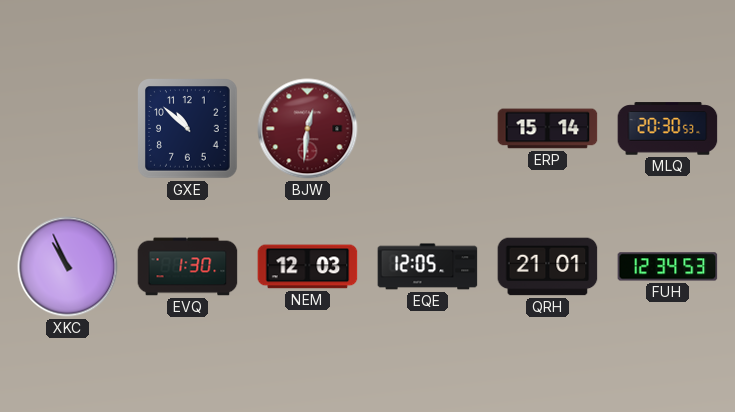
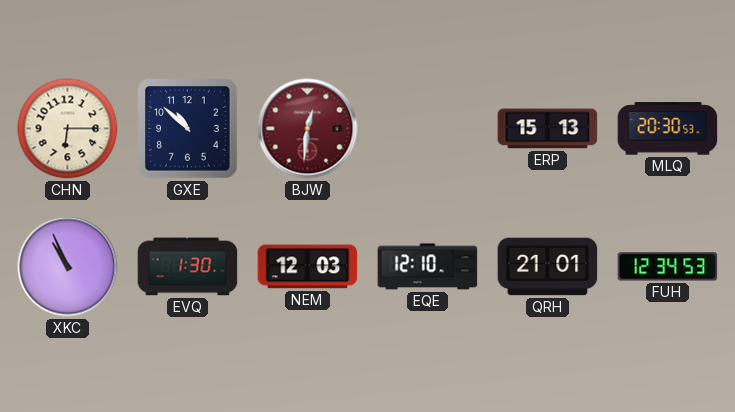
CHN: none -> 6:15
ERP: 15:14 -> 15:13
EQE: 12:05 -> 12:10
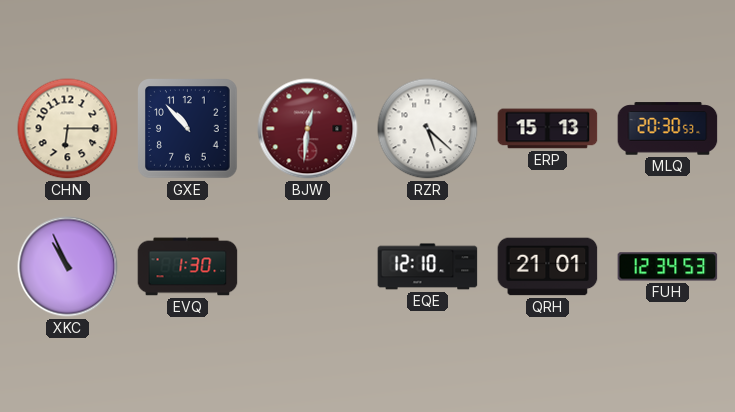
GXE: 10:52 -> 10:53
RZR: none -> 5:22
NEM: 12:03 -> none
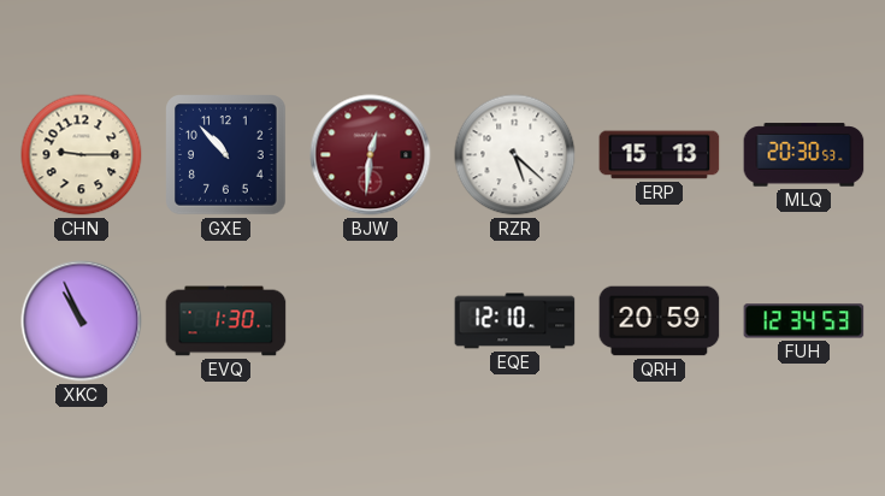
CHN: 6:15 -> 9:15
QRH: 21:01 -> 20:59
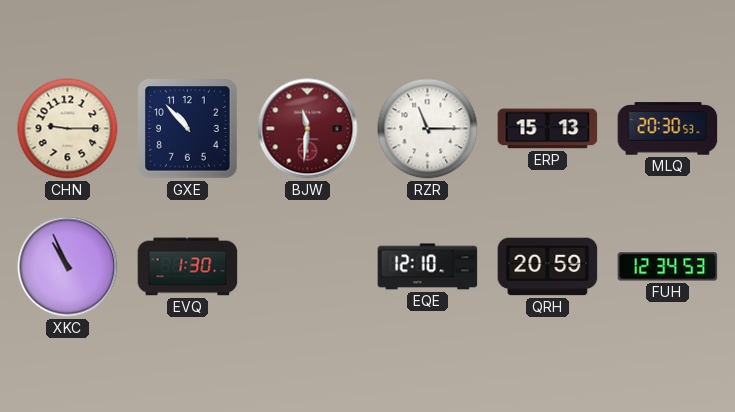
BJW: 12:31 -> 11:31
RZR: 5:22 -> 11:15
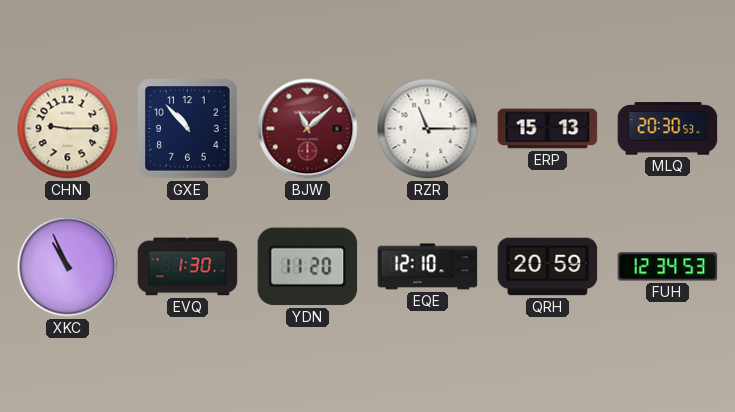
BJW: 11:31 -> 11:08
YDN: none -> 11:20
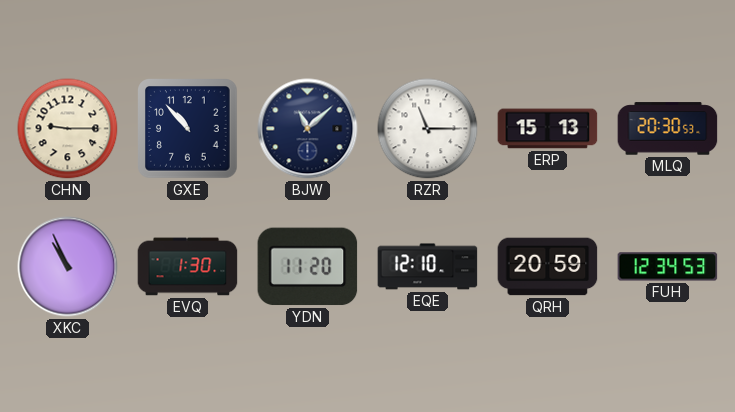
BJW dial: burgundy -> navy
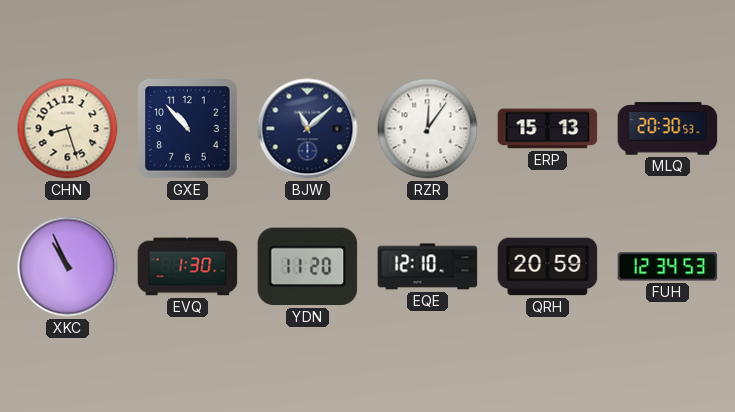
CHN: 9:15 -> 8:27
RZR: 11:15 -> 12:06
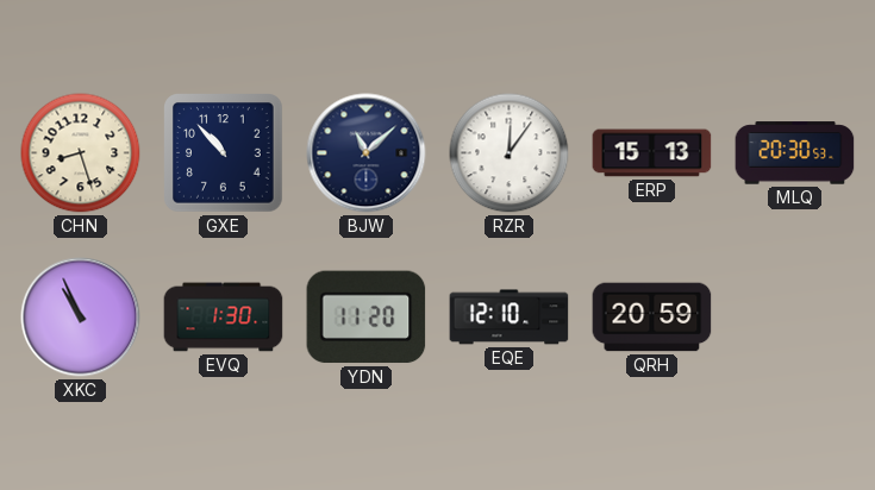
FUH: 12:34 -> none
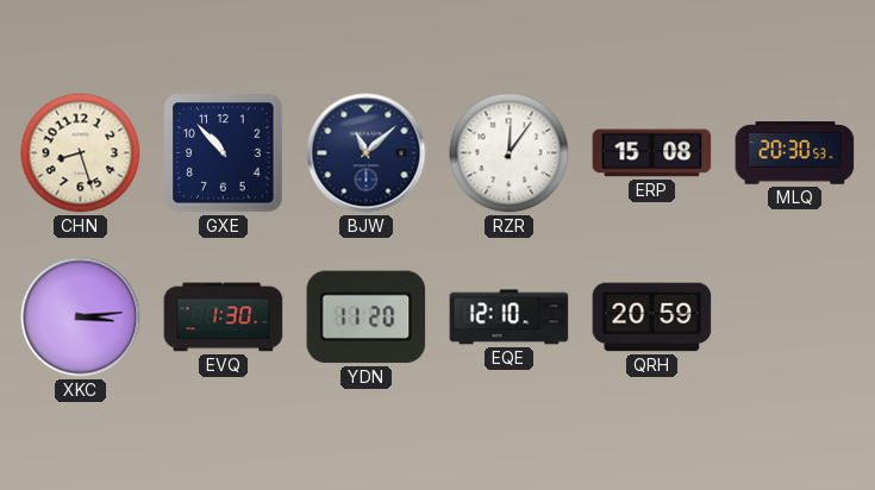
ERP: 15:13 -> 15:08
XKC: 10:56 -> 3:14
